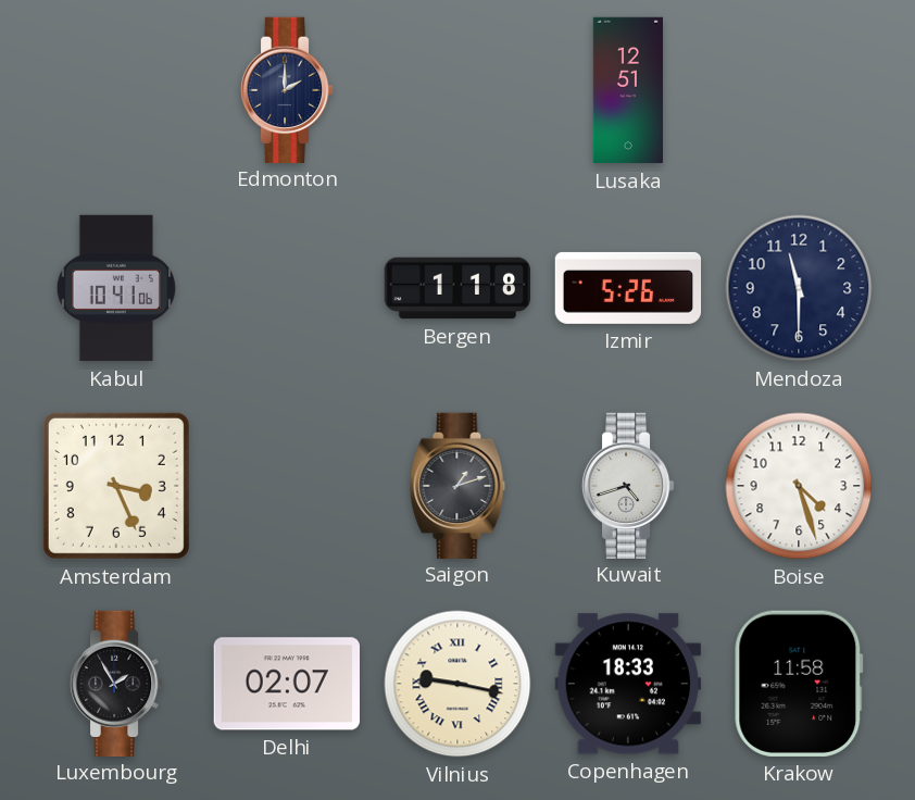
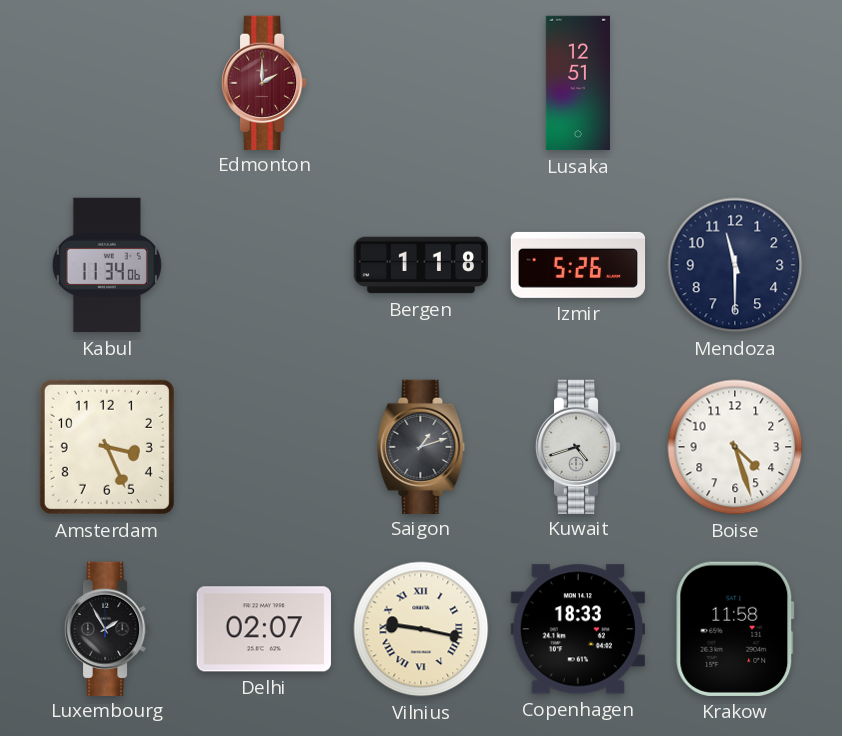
Edmonton dial: navy -> burgundy
Kabul: 10:41 -> 11:34
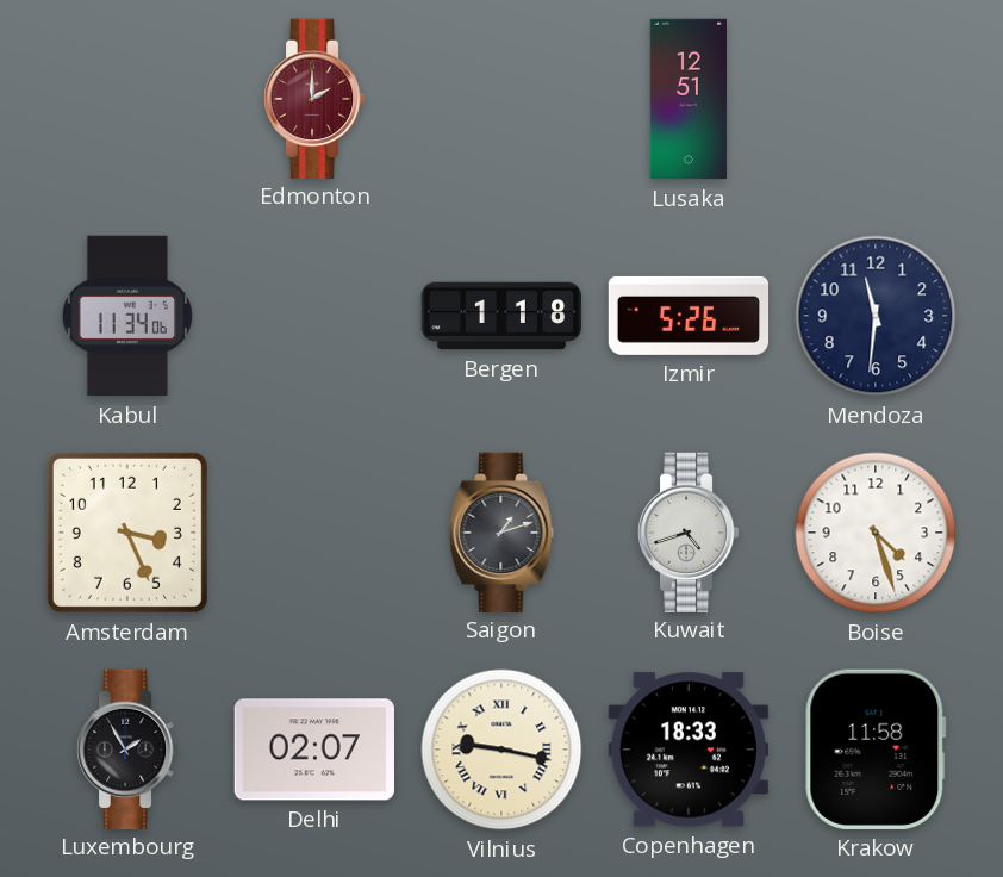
Mendoza: 11:30 -> 11:31
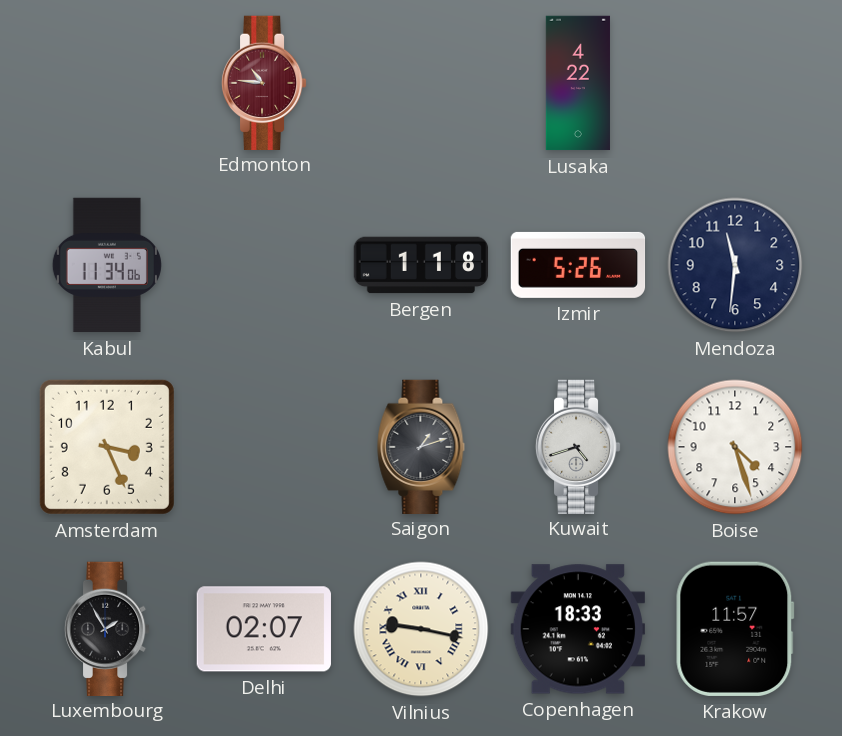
Edmonton: 2:00 -> 10:46
Lusaka: 12:51 -> 4:22
Krakow: 11:58 -> 11:57
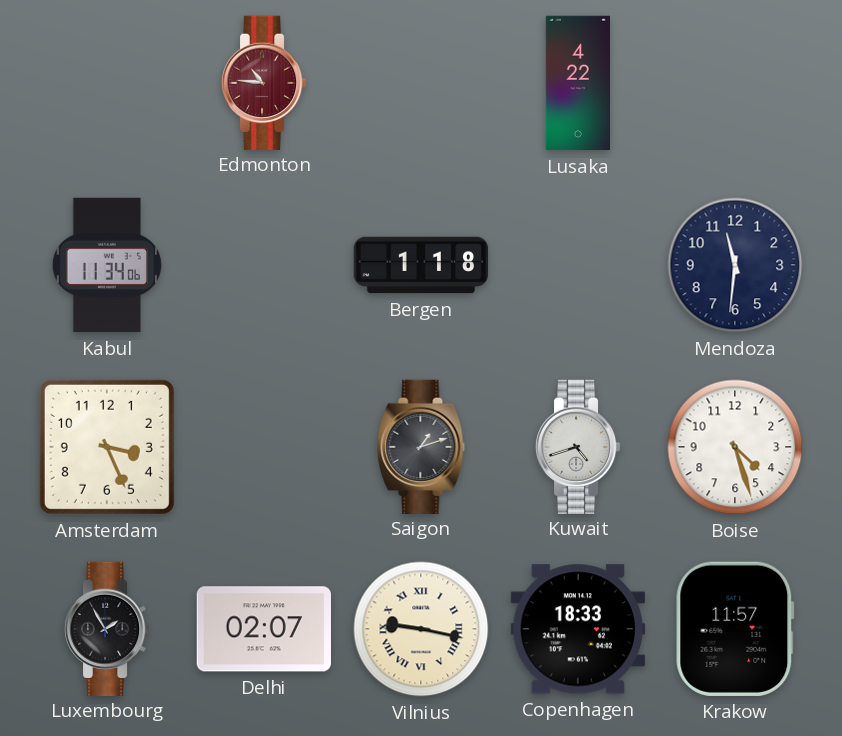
Izmir: 5:26 -> none
